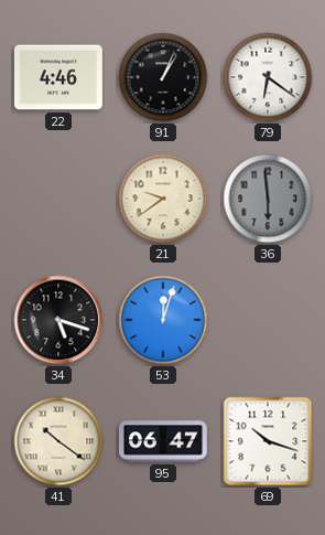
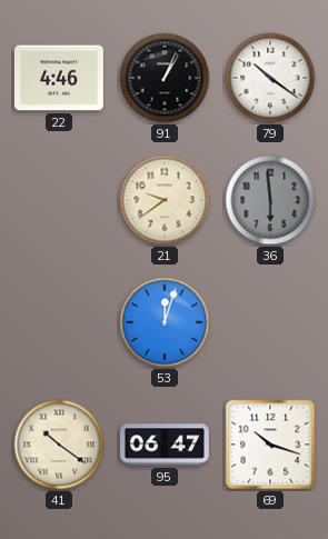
79: 6:21 -> 10:21
34: 5:18 -> none
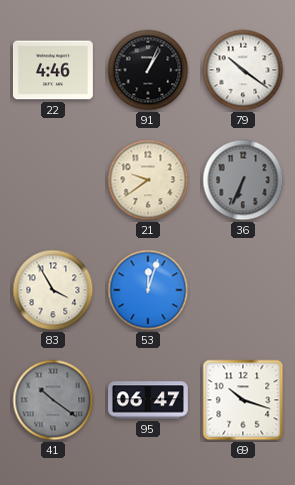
36: 5:59 -> 6:34
83: none -> 3:55
41 dial: cream -> grey
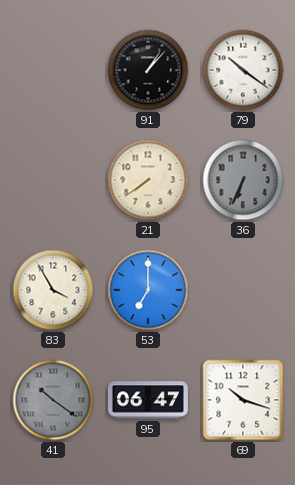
22: 4:46 -> none
91: 1:04 -> 1:07
21: 9:39 -> 7:39
53: 12:03 -> 7:00
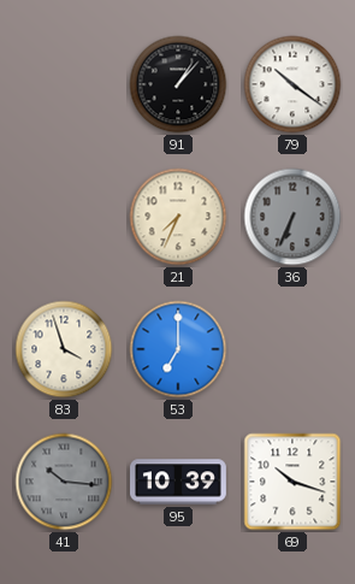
21: 7:39 -> 7:34
83: 3:55 -> 3:57
41: 10:21 -> 10:16
95: 06:47 -> 10:39
